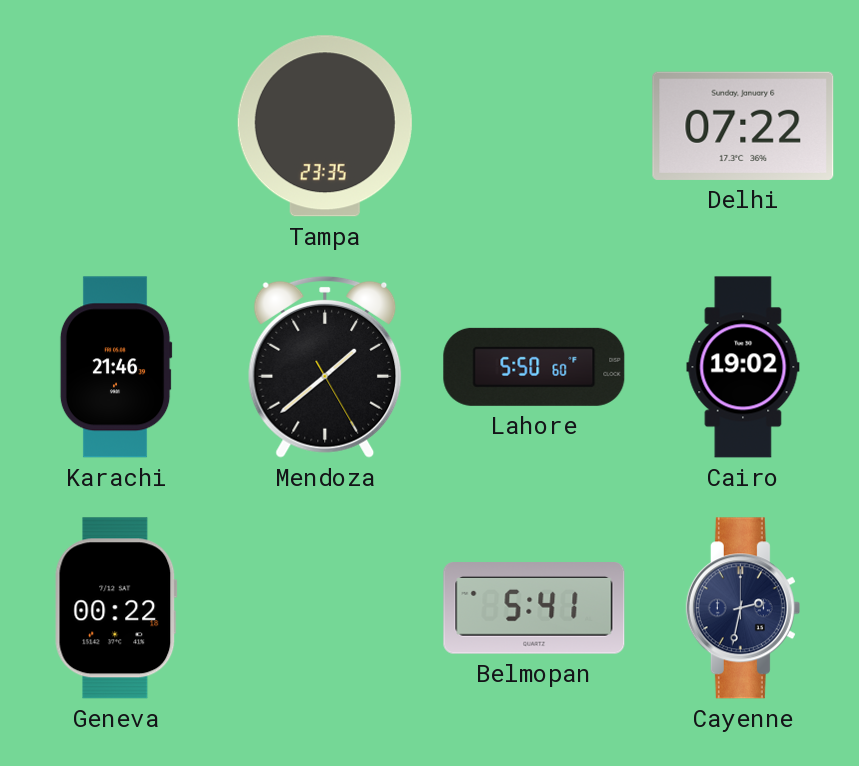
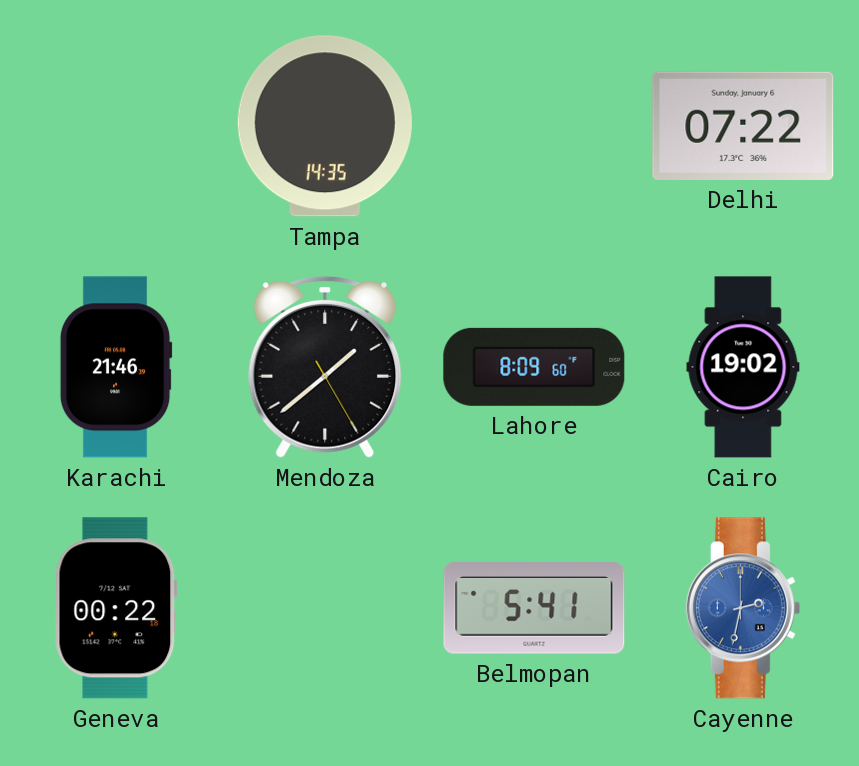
Tampa: 23:35 -> 14:35
Lahore: 5:50 -> 8:09
Cayenne dial: navy -> blue
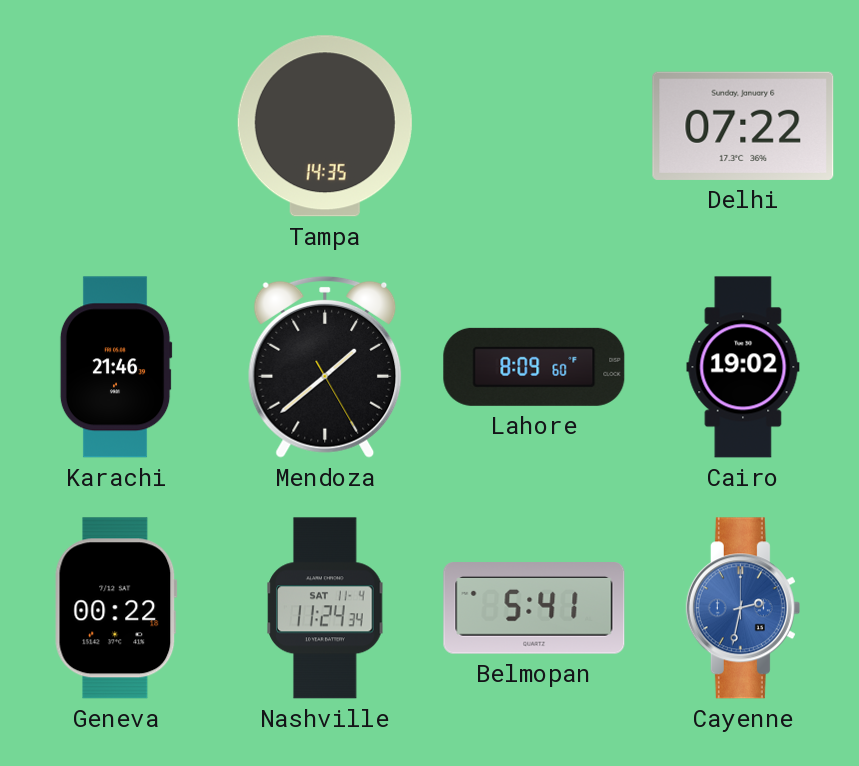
Nashville: none -> 11:24
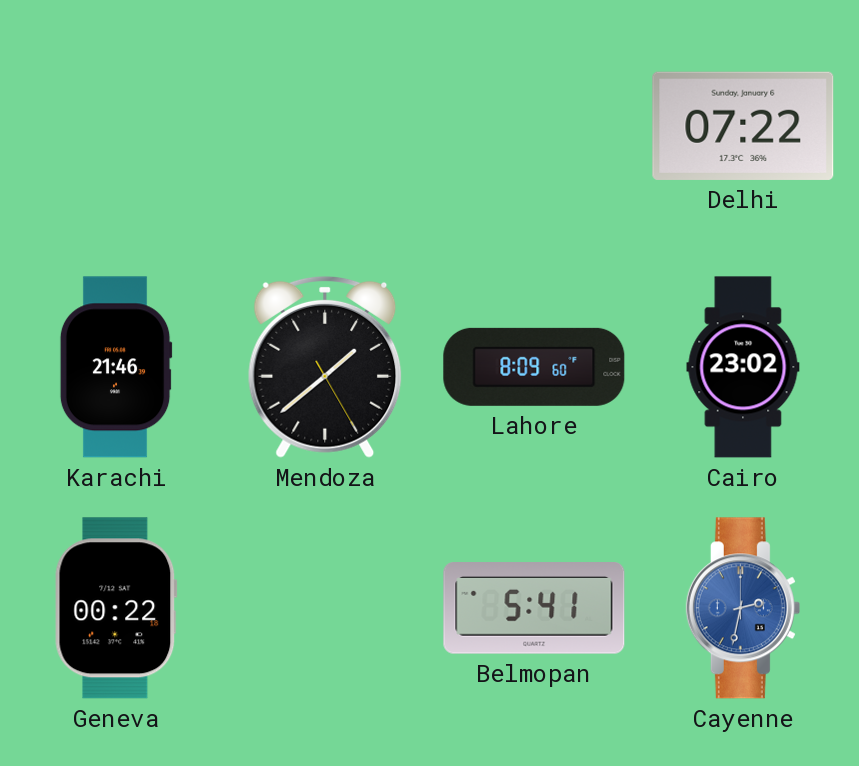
Tampa: 14:35 -> none
Cairo: 19:02 -> 23:02
Nashville: 11:24 -> none
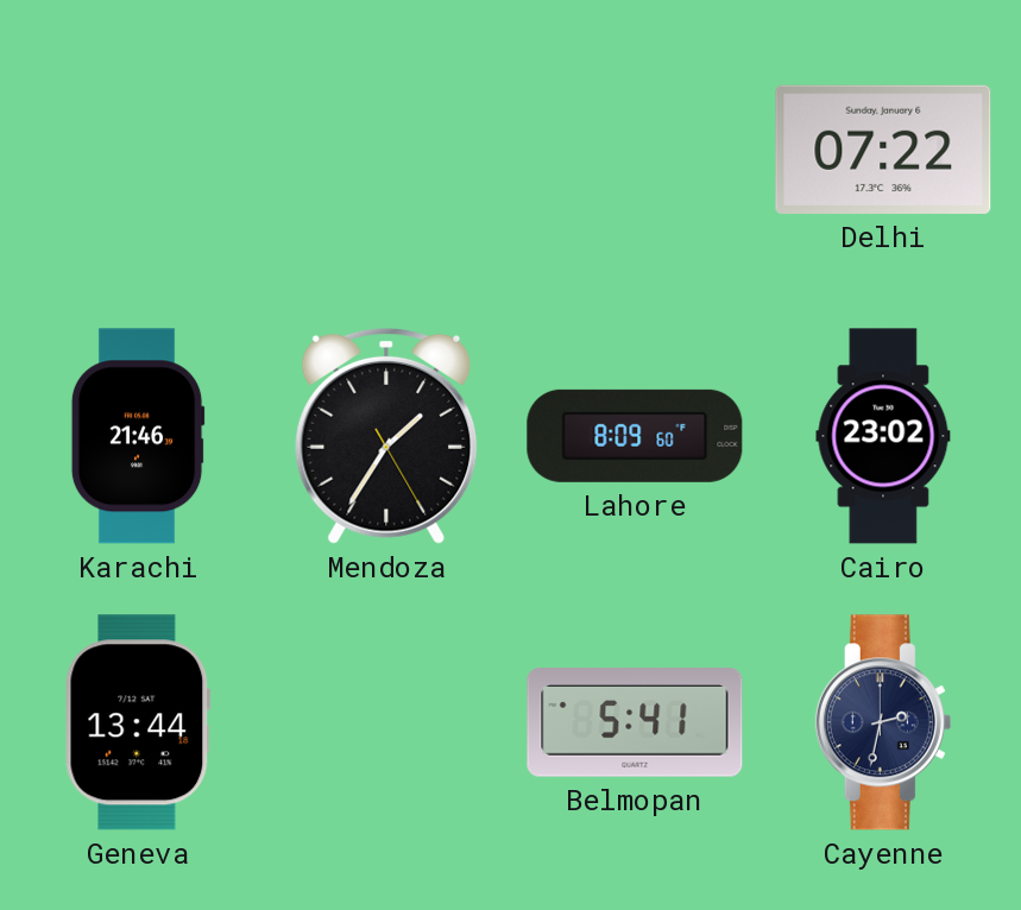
Mendoza: 1:38 -> 1:35
Geneva: 00:22 -> 13:44
Cayenne dial: blue -> navy
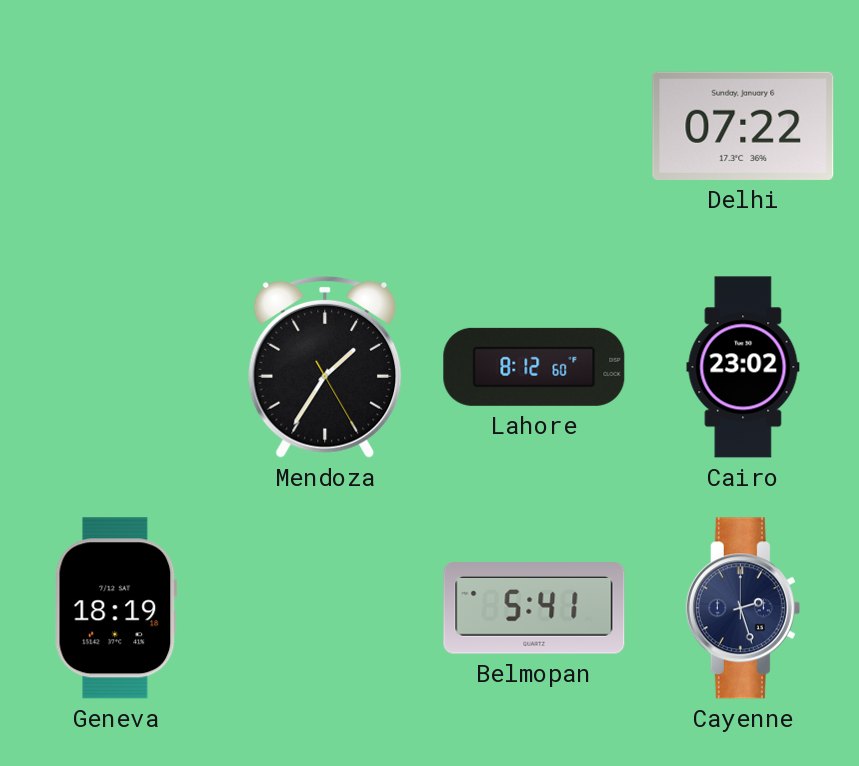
Karachi: 21:46 -> none
Lahore: 8:09 -> 8:12
Geneva: 13:44 -> 18:19
Cayenne: 2:32 -> 2:27
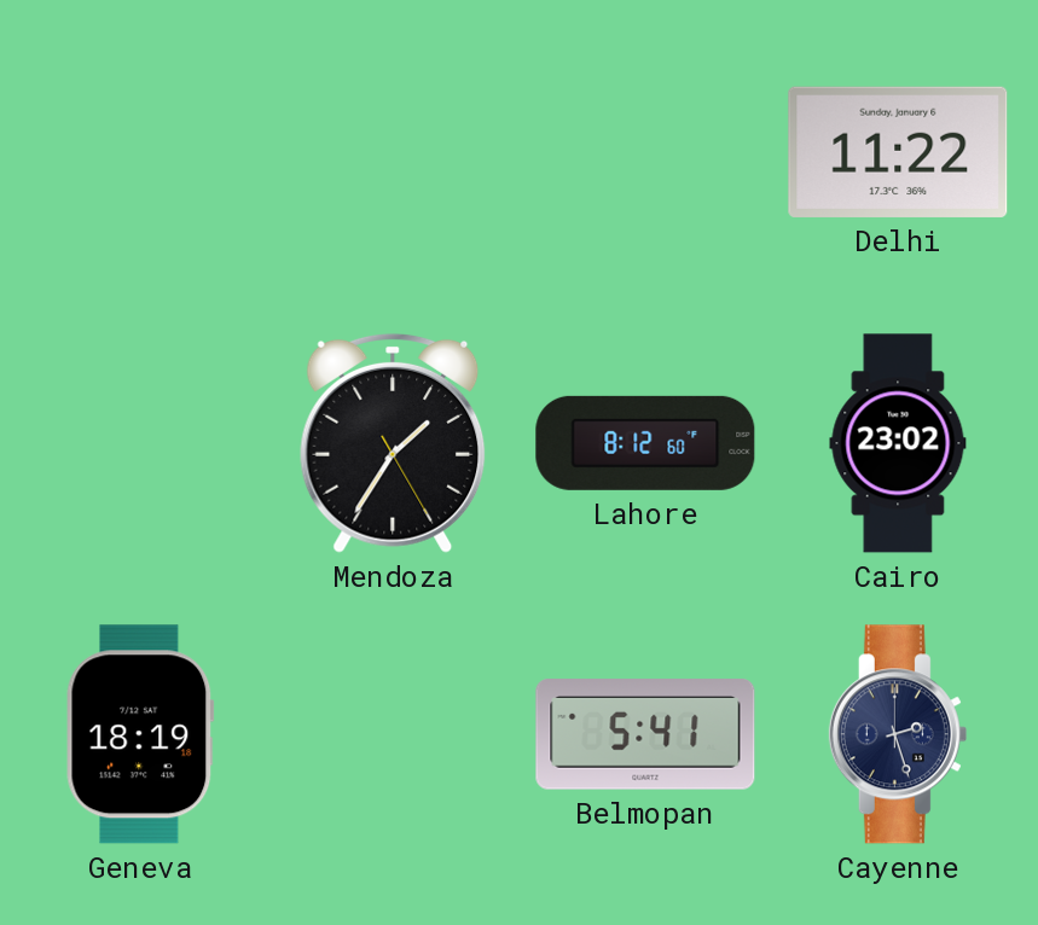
Delhi: 07:22 -> 11:22
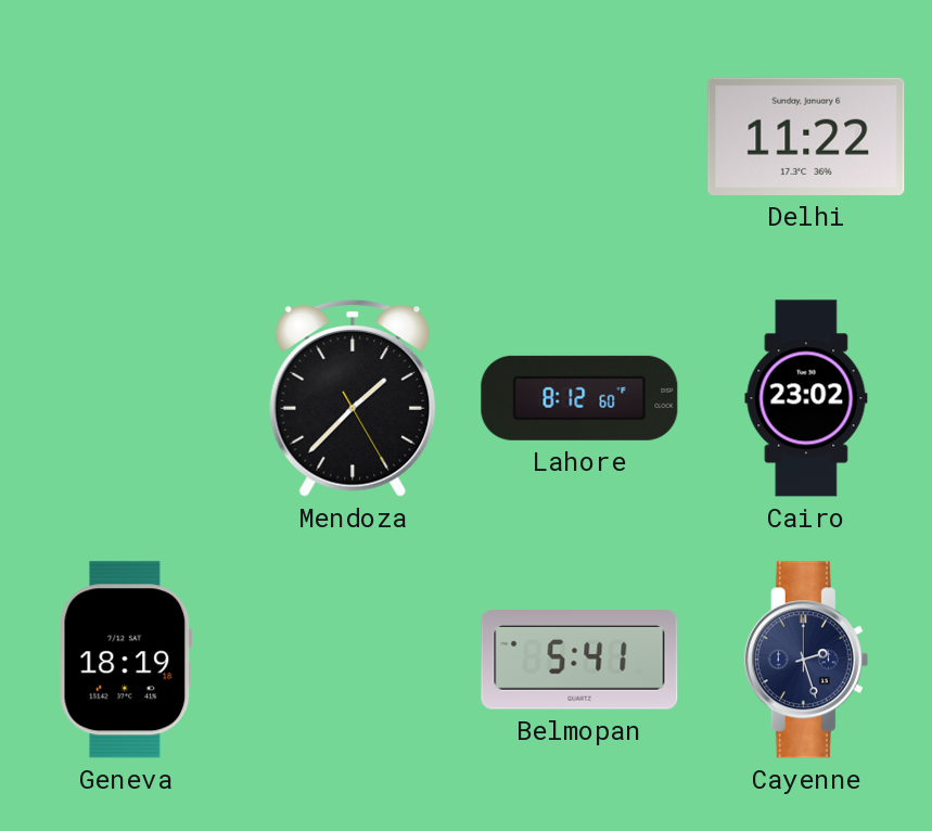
Mendoza: 1:35 -> 1:37
